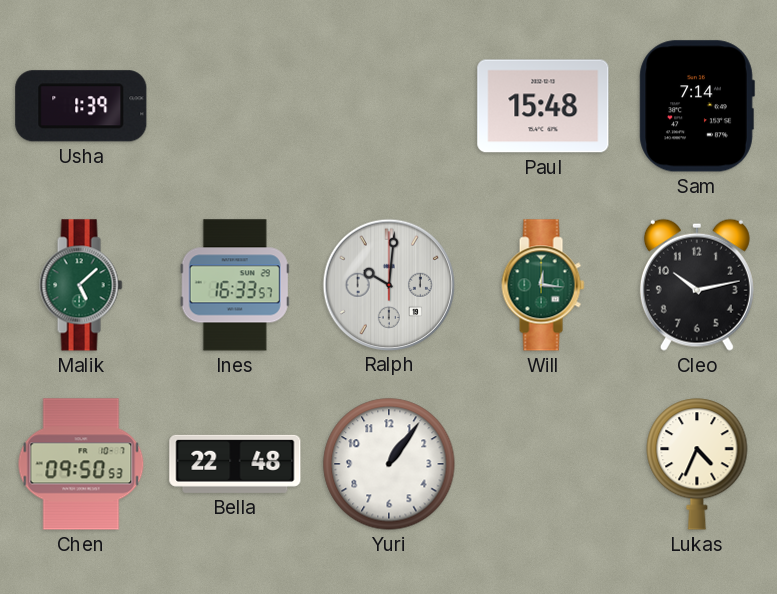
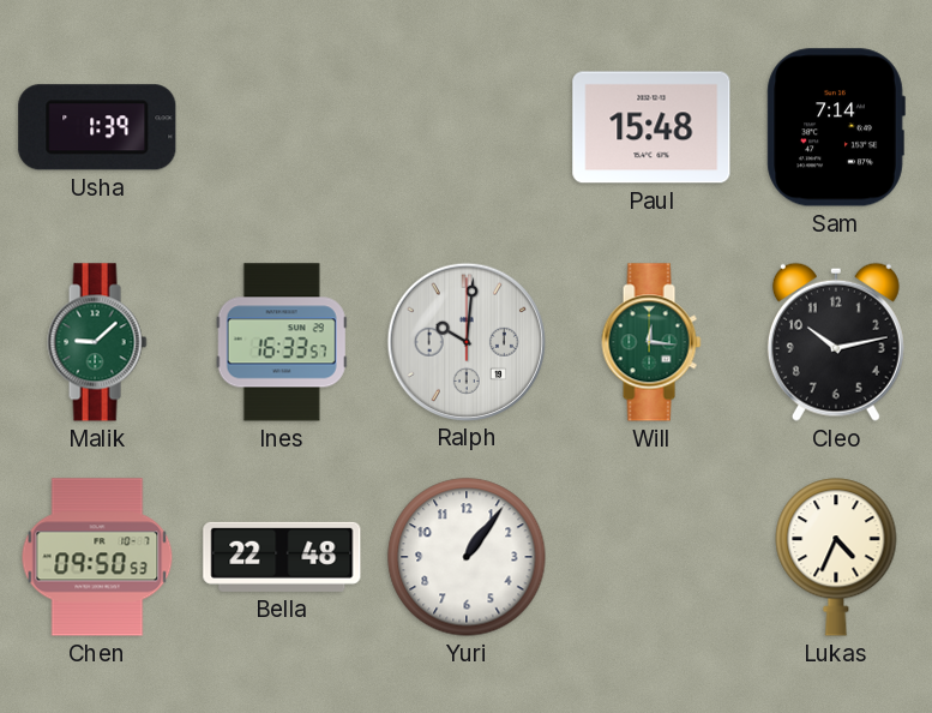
Malik: 5:08 -> 9:08
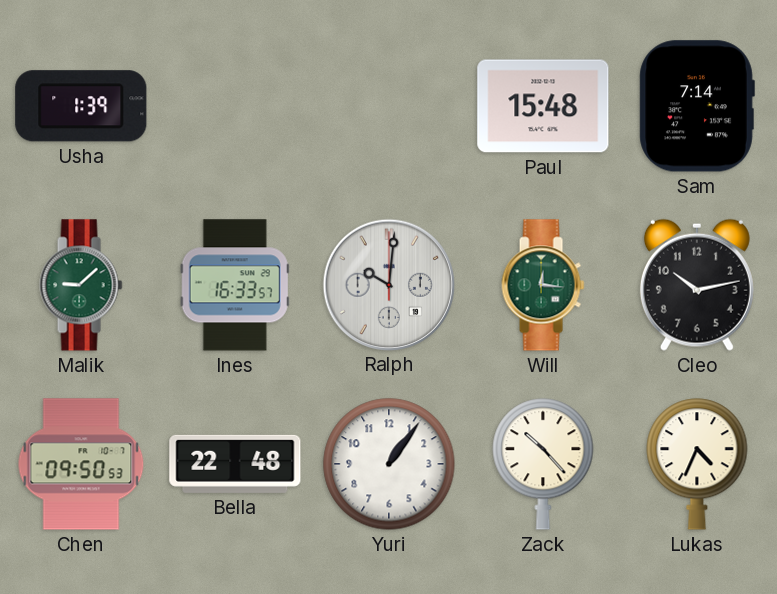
Zack: none -> 10:23
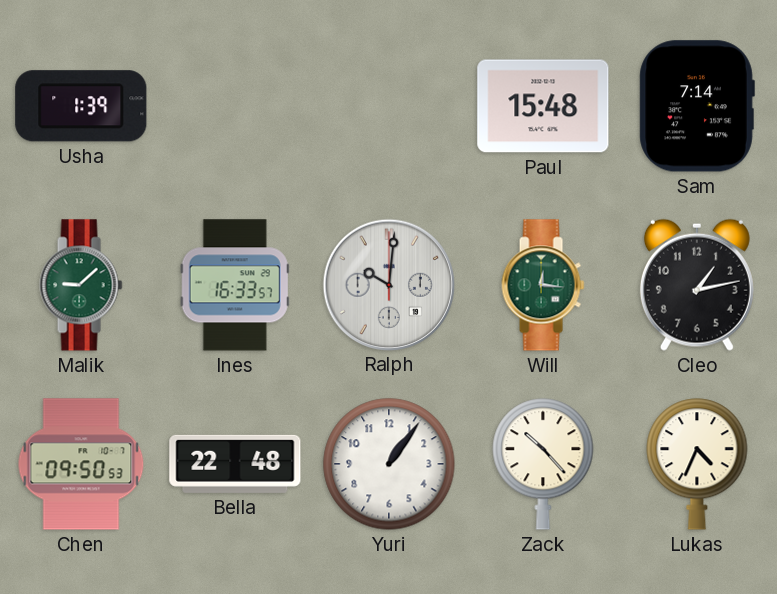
Cleo: 10:13 -> 1:13
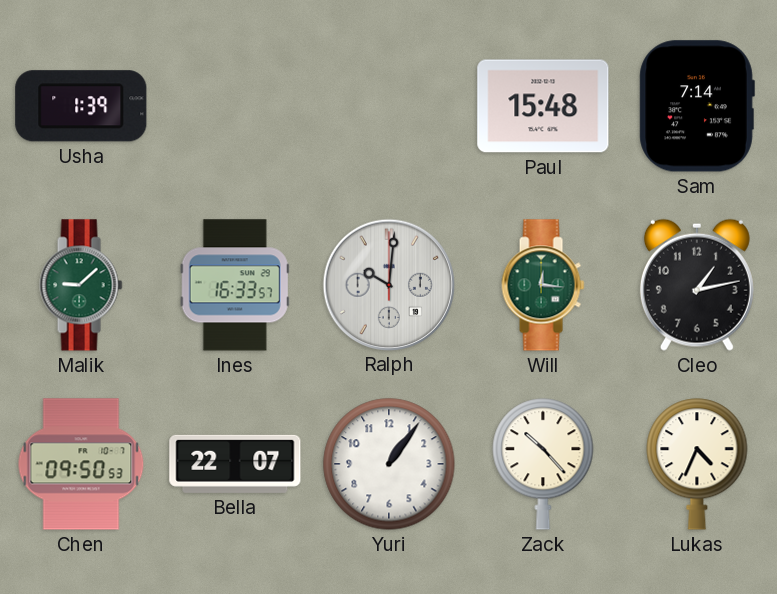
Bella: 22:48 -> 22:07
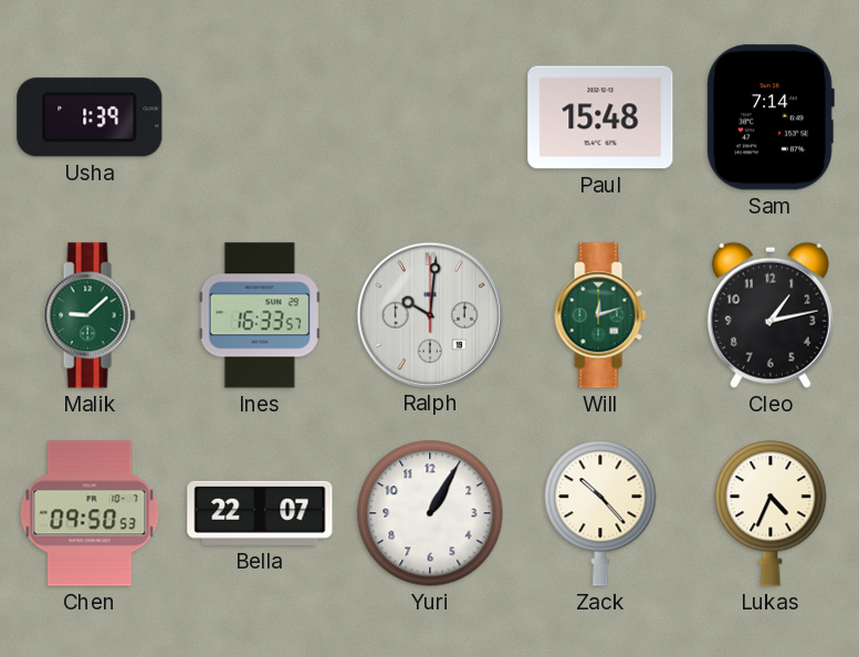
Will: 12:16 -> 12:12
Yuri: 1:06 -> 1:05
